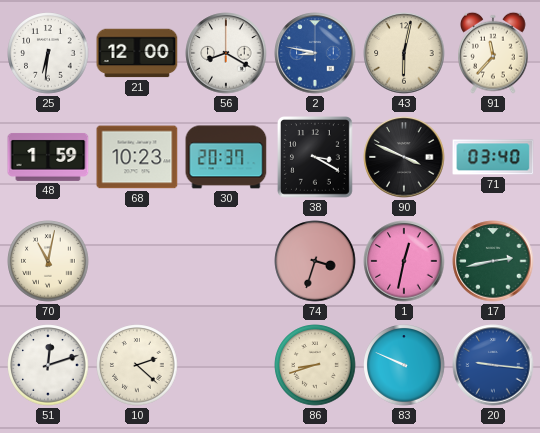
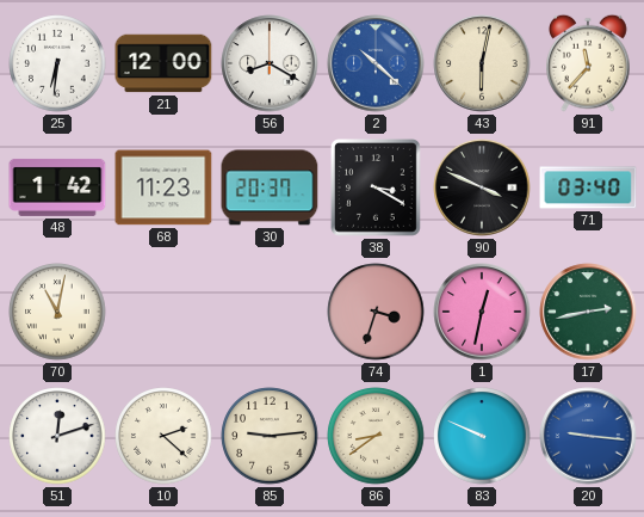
2: 8:47 -> 10:22
48: 1:59 -> 1:42
68: 10:23 -> 11:23
85: none -> 9:14
86: 8:42 -> 8:39
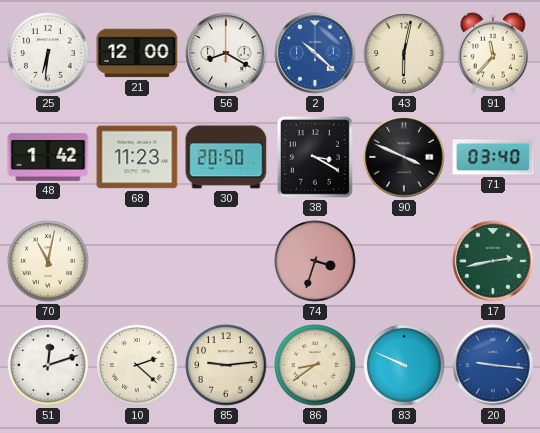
30: 20:37 -> 20:50
1: 12:32 -> none
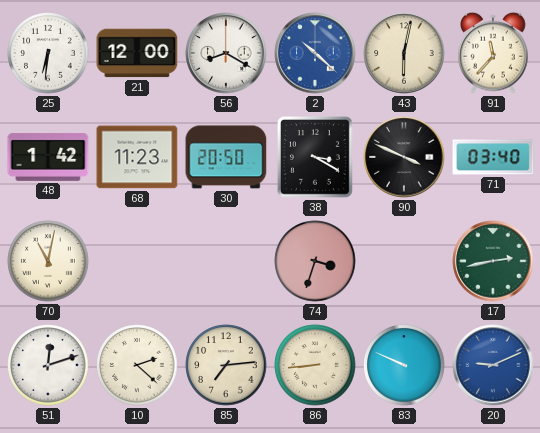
85: 9:14 -> 7:14
86: 8:39 -> 8:44
20: 9:16 -> 9:11
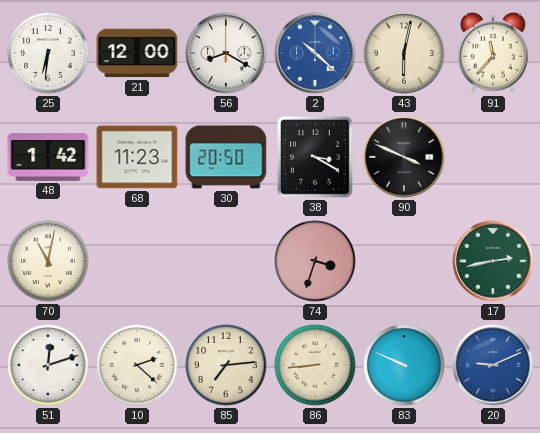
71: 03:40 -> none
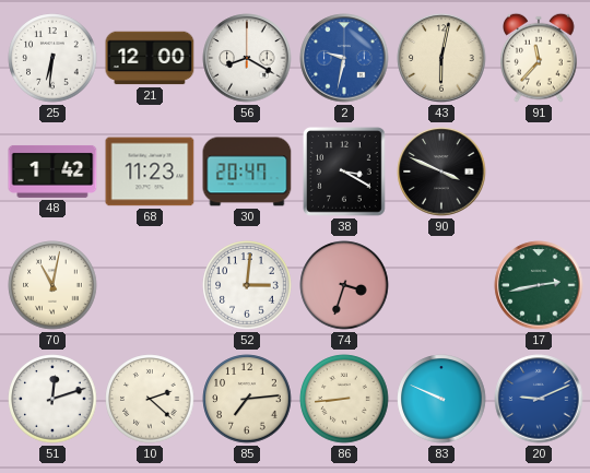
2: 10:22 -> 9:32
30: 20:50 -> 20:47
52: none -> 3:01
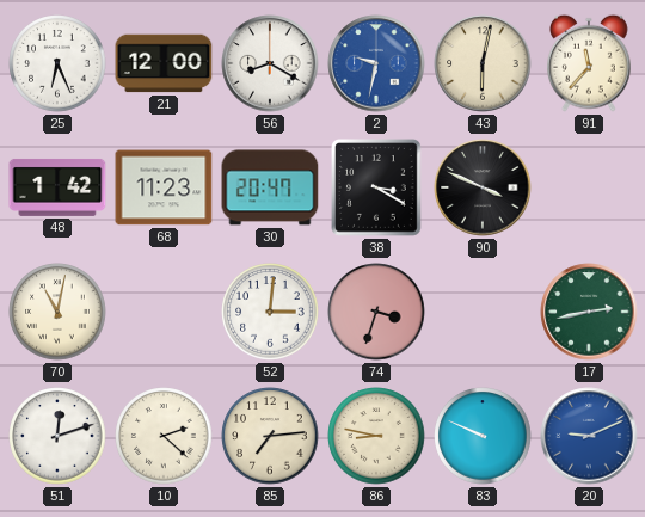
25: 6:31 -> 6:26
86: 8:44 -> 8:47
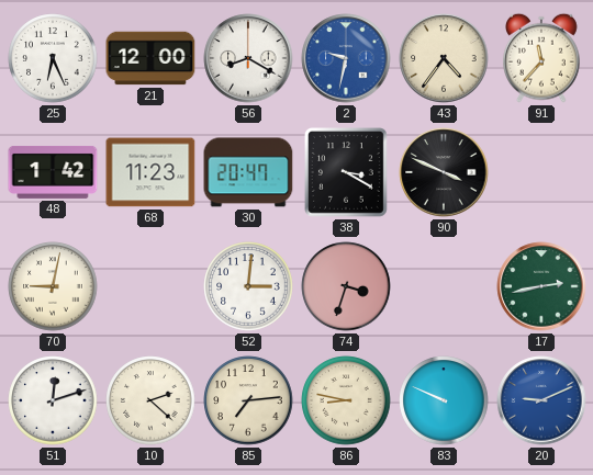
43: 6:02 -> 4:36
70: 11:02 -> 9:02
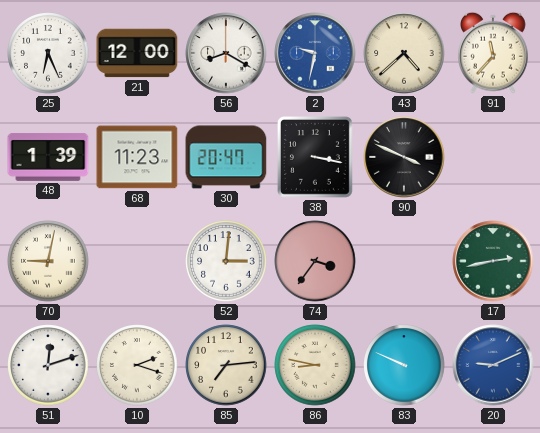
43: 4:36 -> 4:38
48: 1:42 -> 1:39
38: 3:20 -> 3:17
74: 3:33 -> 3:36
10: 2:22 -> 2:18
